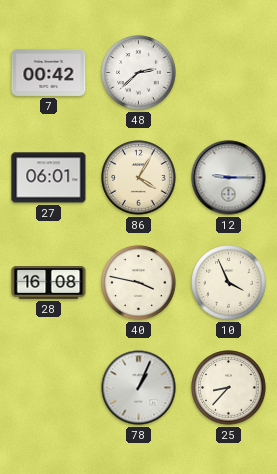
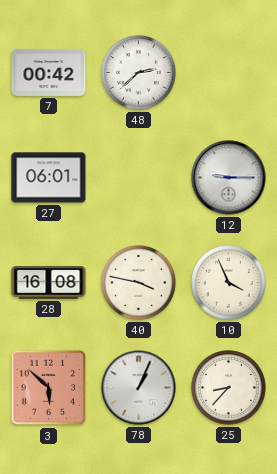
86: 4:05 -> none
3: none -> 5:52
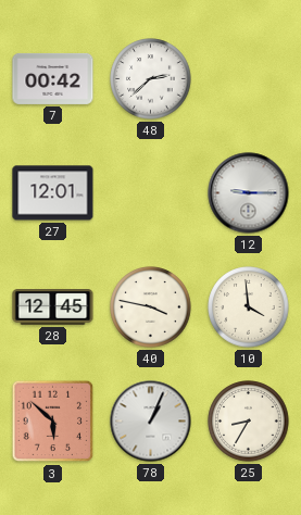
27: 06:01 -> 12:01
28: 16:08 -> 12:45
10: 3:56 -> 3:59
25: 8:37 -> 8:35
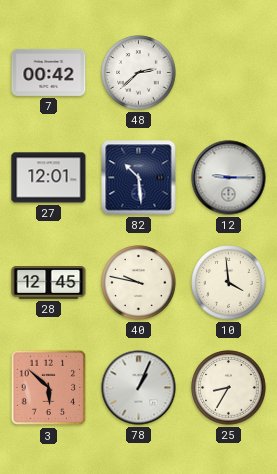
82: none -> 10:29
40: 3:47 -> 9:47
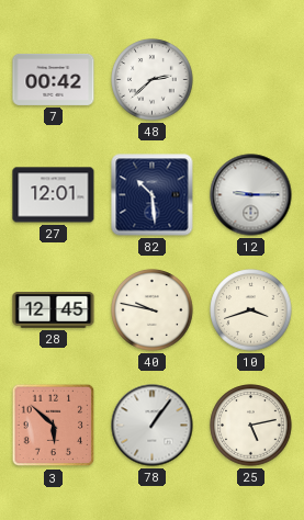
10: 3:59 -> 3:42
78: 1:04 -> 1:06
25: 8:35 -> 5:13
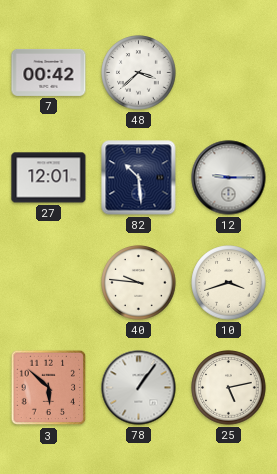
48: 2:38 -> 3:38
28: 12:45 -> none
40: 9:47 -> 9:46
